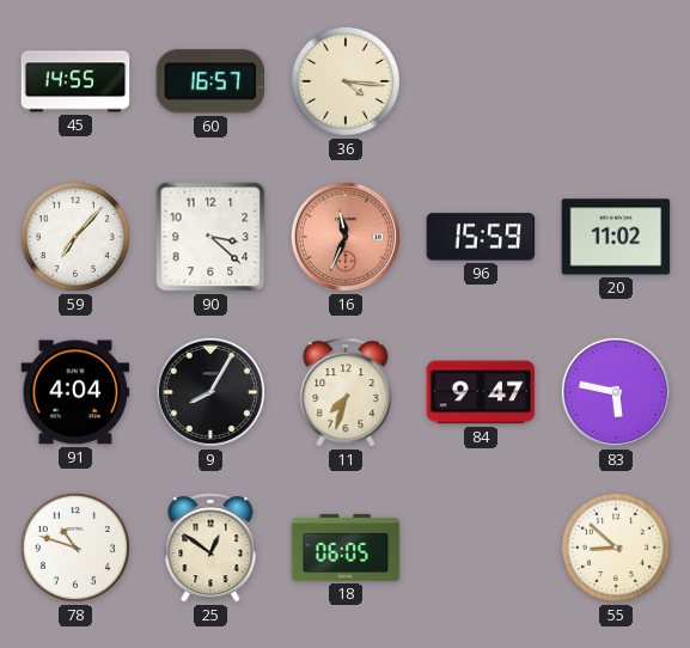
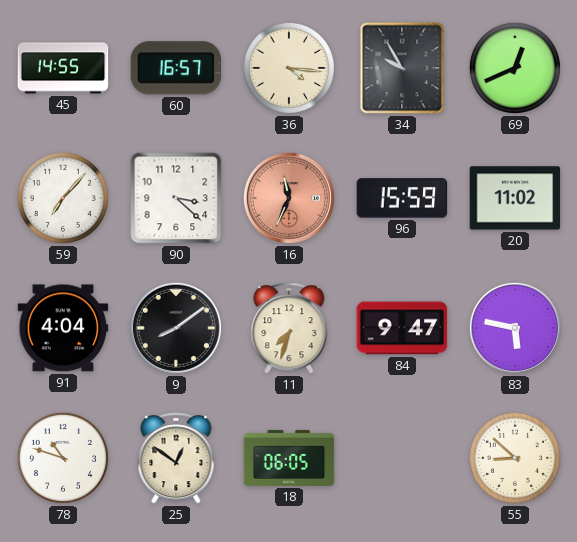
34: none -> 9:55
69: none -> 12:41
9: 8:05 -> 8:09
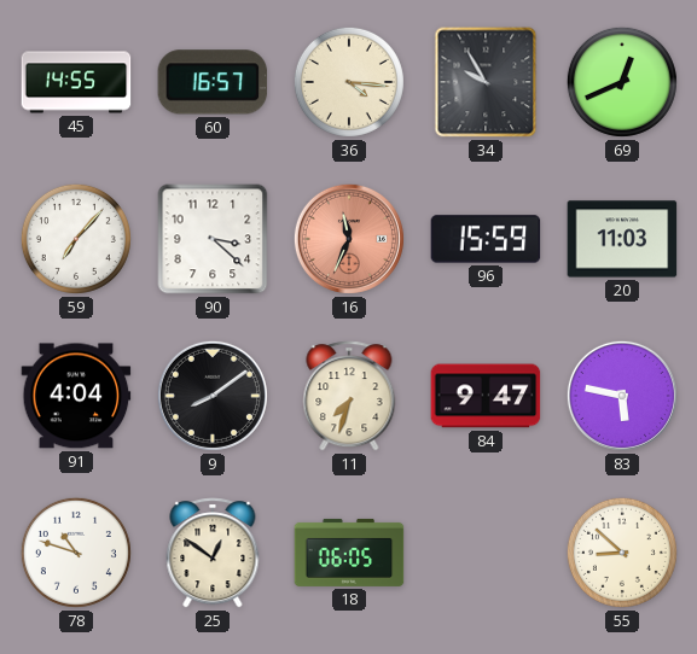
20: 11:02 -> 11:03
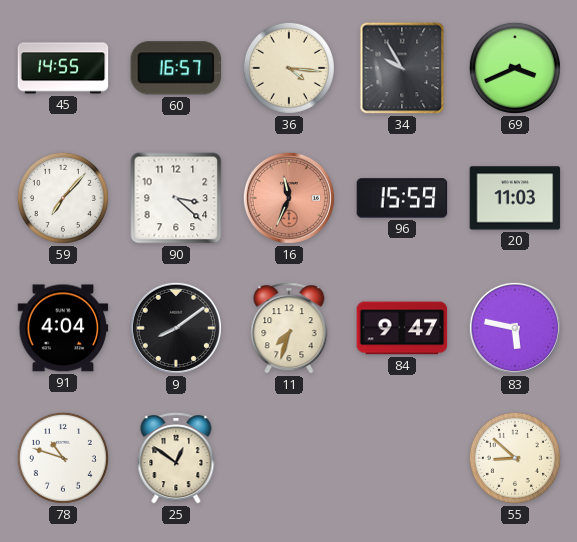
69: 12:41 -> 3:41
18: 06:05 -> none
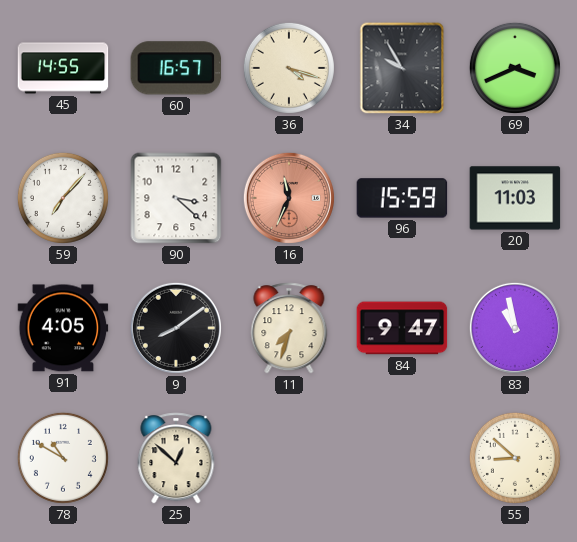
36: 4:16 -> 4:18
91: 4:04 -> 4:05
83: 5:47 -> 10:58
78: 10:48 -> 10:50
25: 12:51 -> 12:52
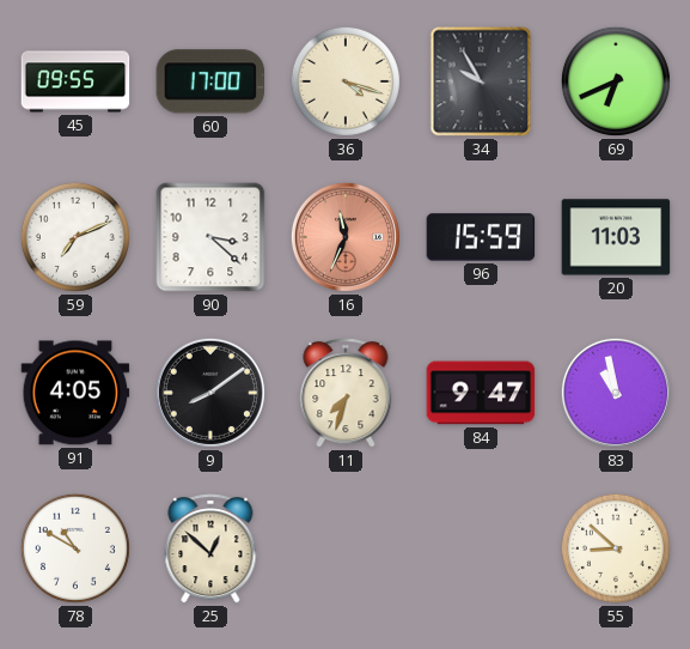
45: 14:55 -> 09:55
60: 16:57 -> 17:00
69: 3:41 -> 6:41
59: 7:07 -> 7:11
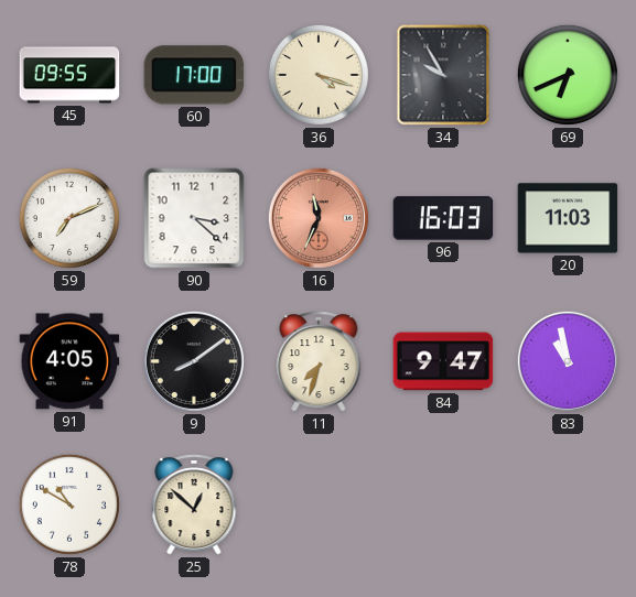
96: 15:59 -> 16:03
55: 8:52 -> none
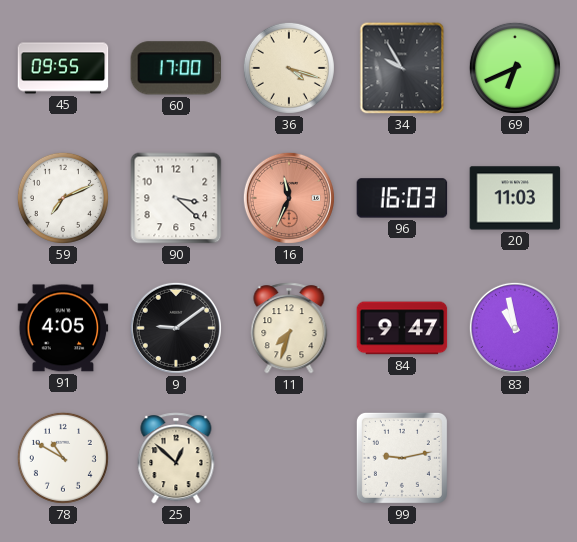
9: 8:09 -> 9:09
99: none -> 9:13
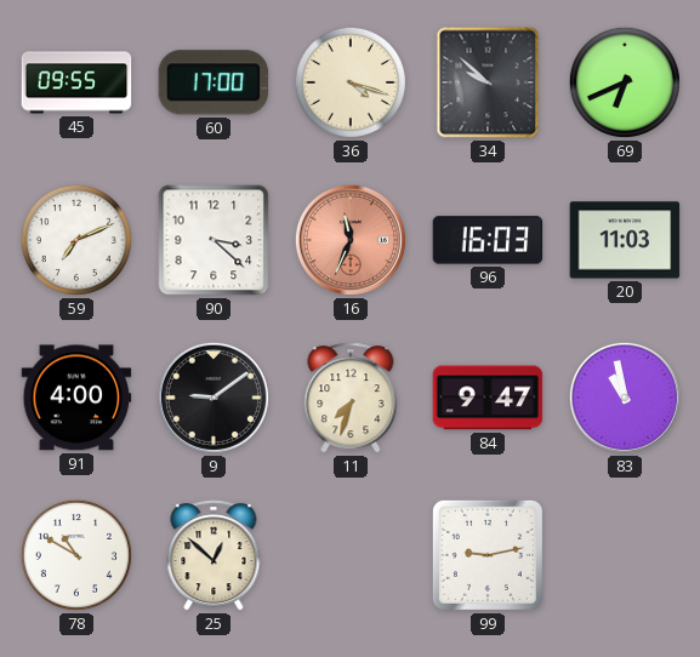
34: 9:55 -> 9:52
91: 4:05 -> 4:00
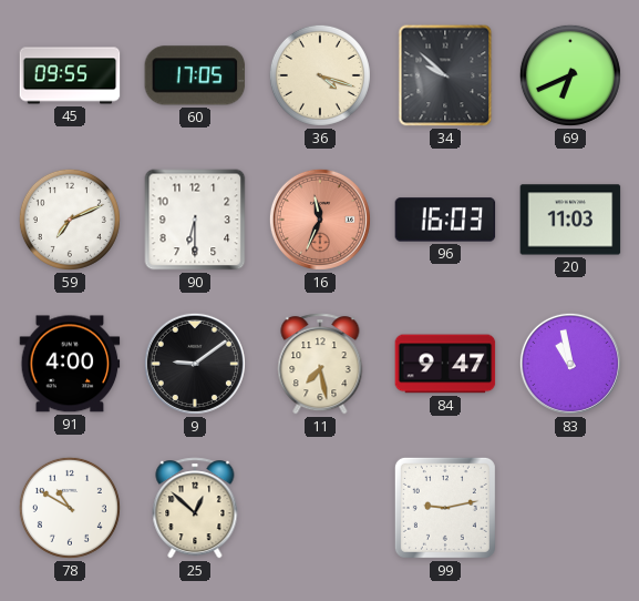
60: 17:00 -> 17:05
90: 3:22 -> 6:30
11: 7:33 -> 7:28
